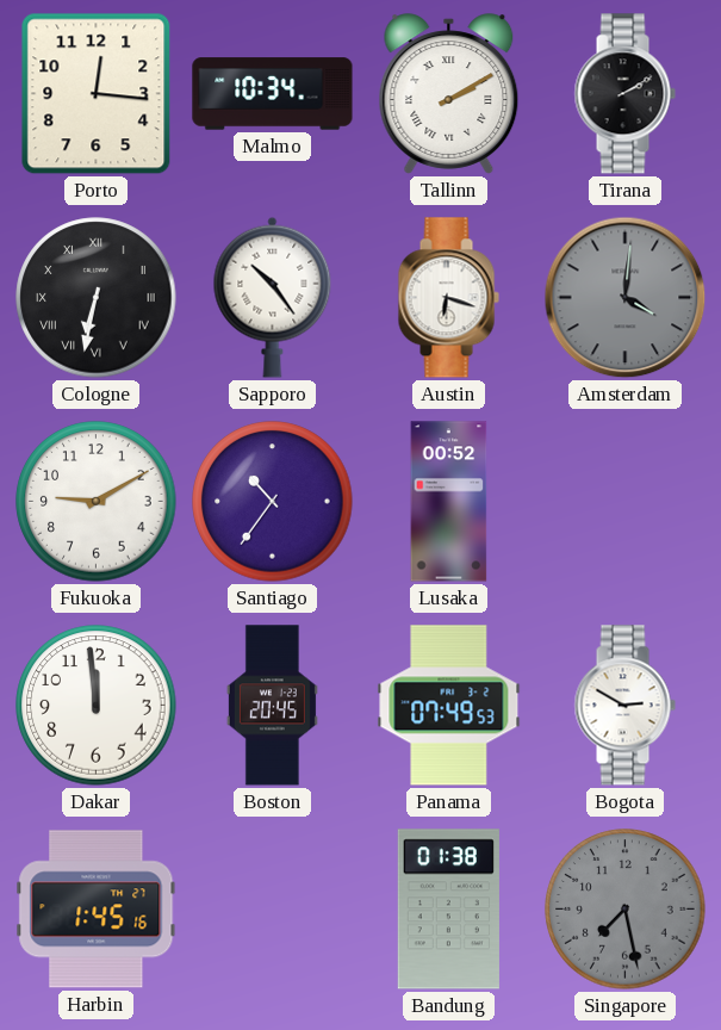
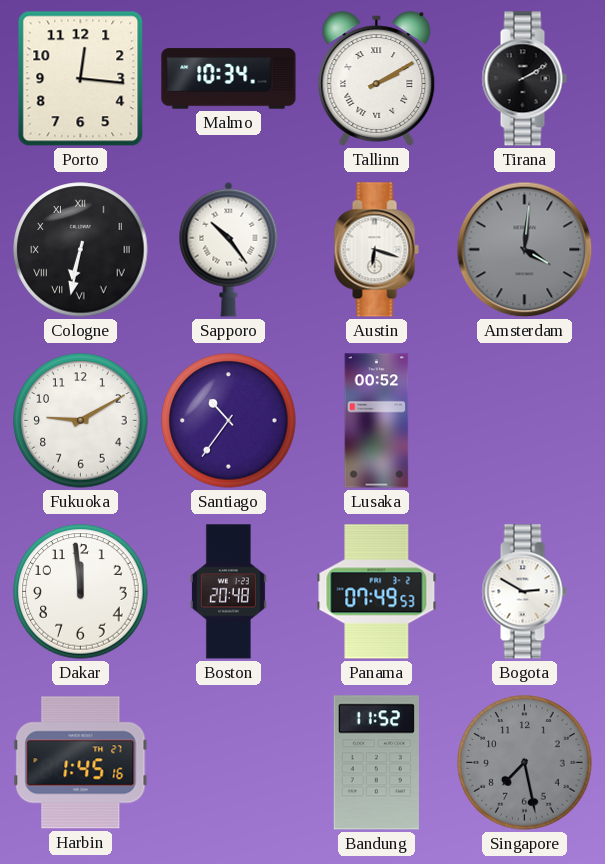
Boston: 20:45 -> 20:48
Bandung: 01:38 -> 11:52
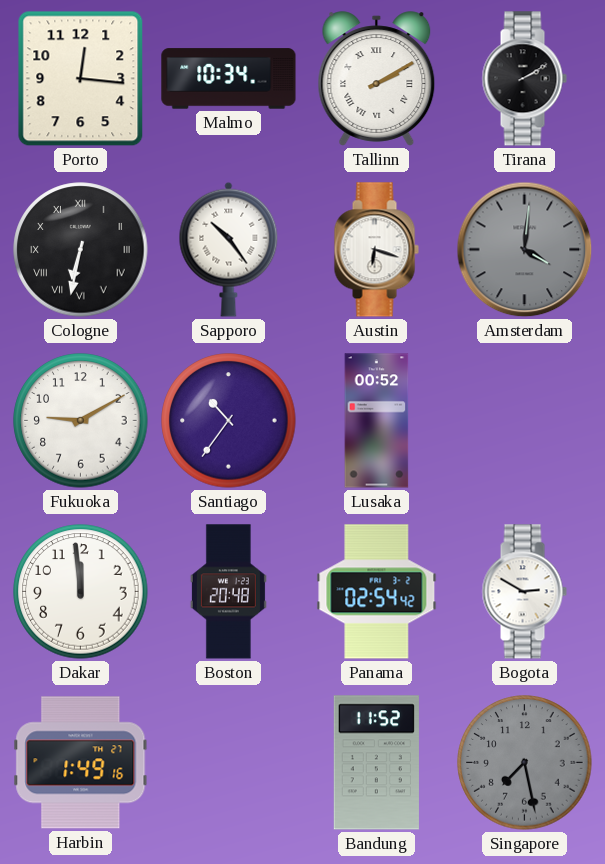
Panama: 07:49 -> 02:54
Harbin: 1:45 -> 1:49
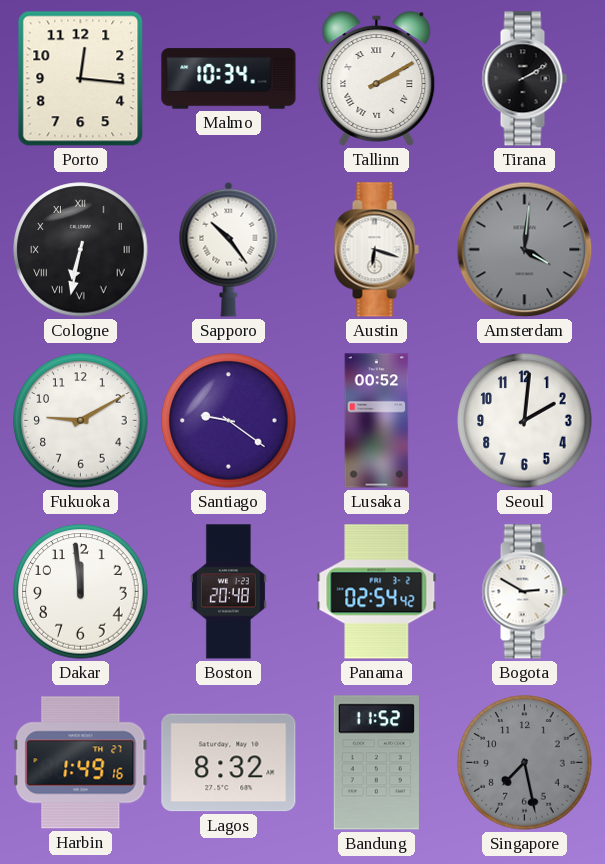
Santiago: 10:36 -> 9:21
Seoul: none -> 2:01
Lagos: none -> 8:32
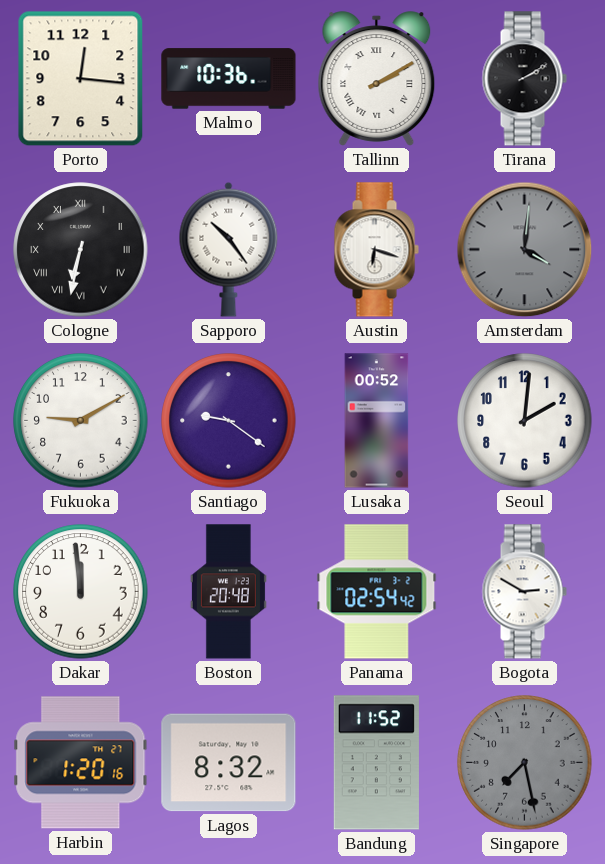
Malmo: 10:34 -> 10:36
Harbin: 1:49 -> 1:20
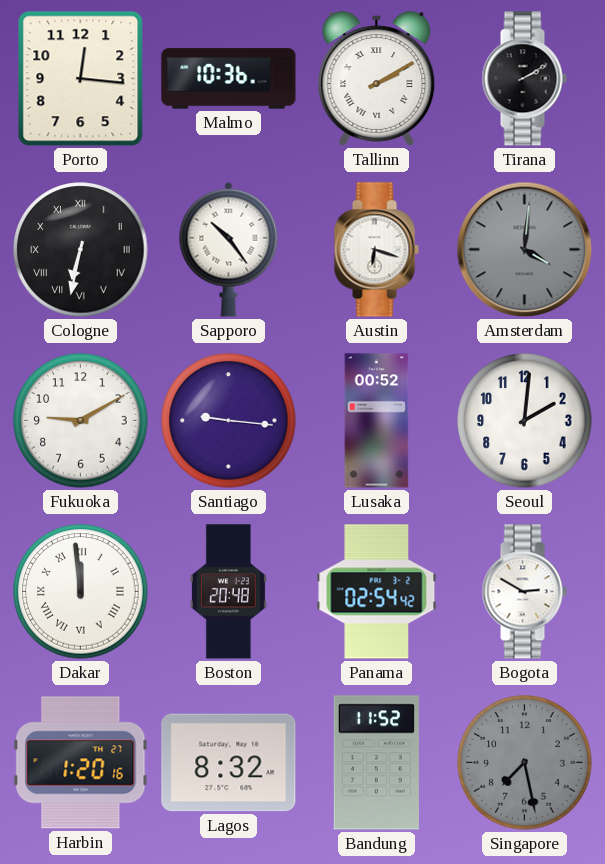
Santiago: 9:21 -> 9:16
Dakar numerals: Arabic -> Roman
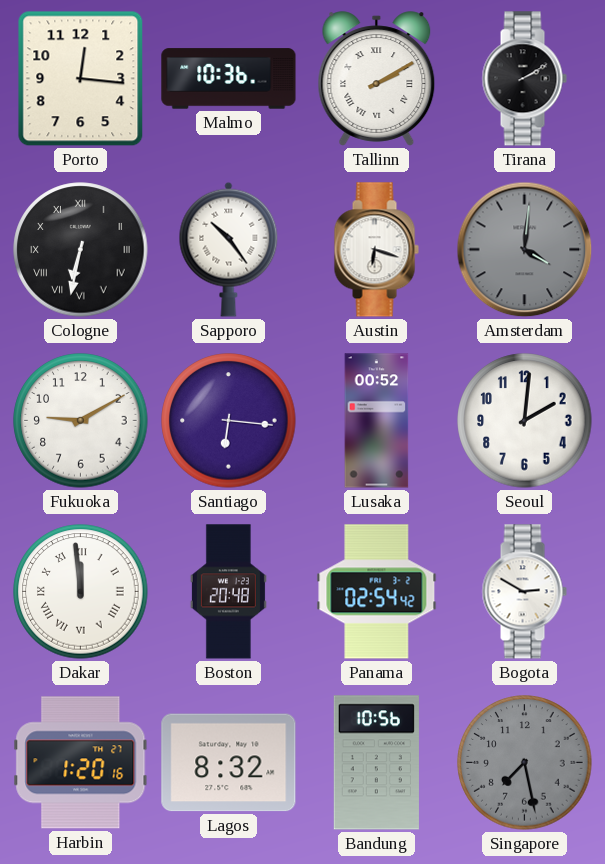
Santiago: 9:16 -> 6:16
Bandung: 11:52 -> 10:56
